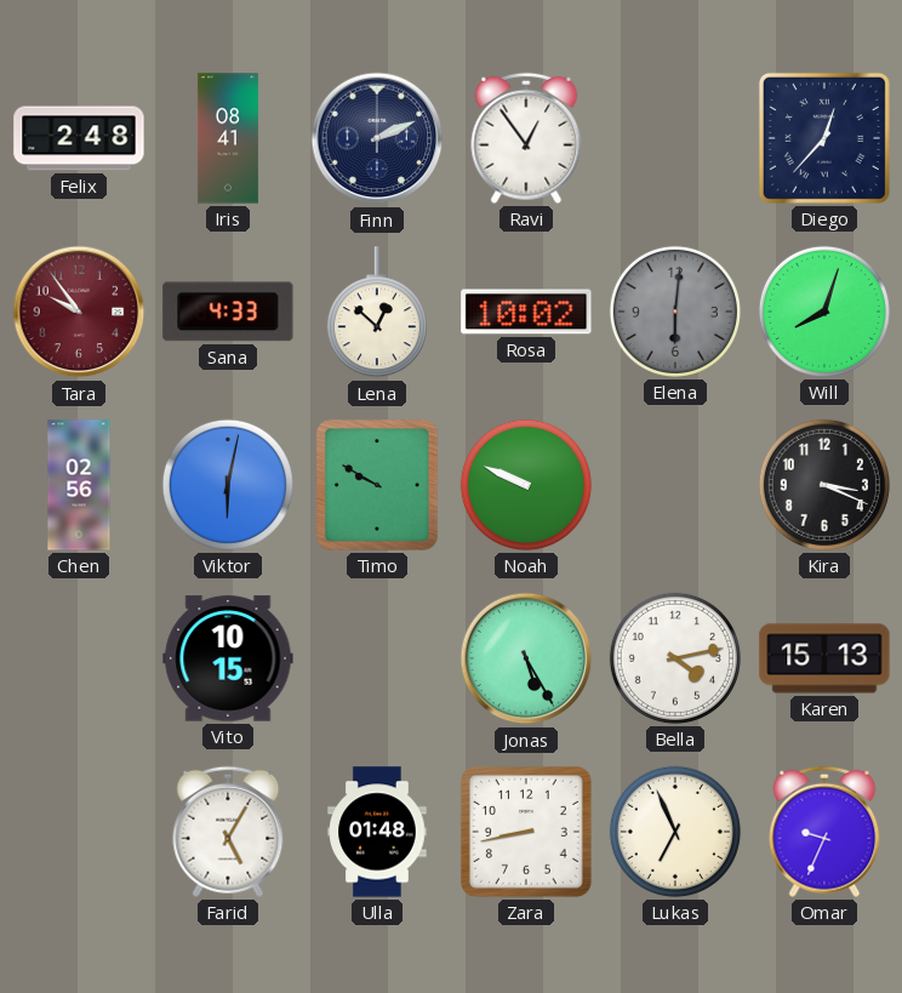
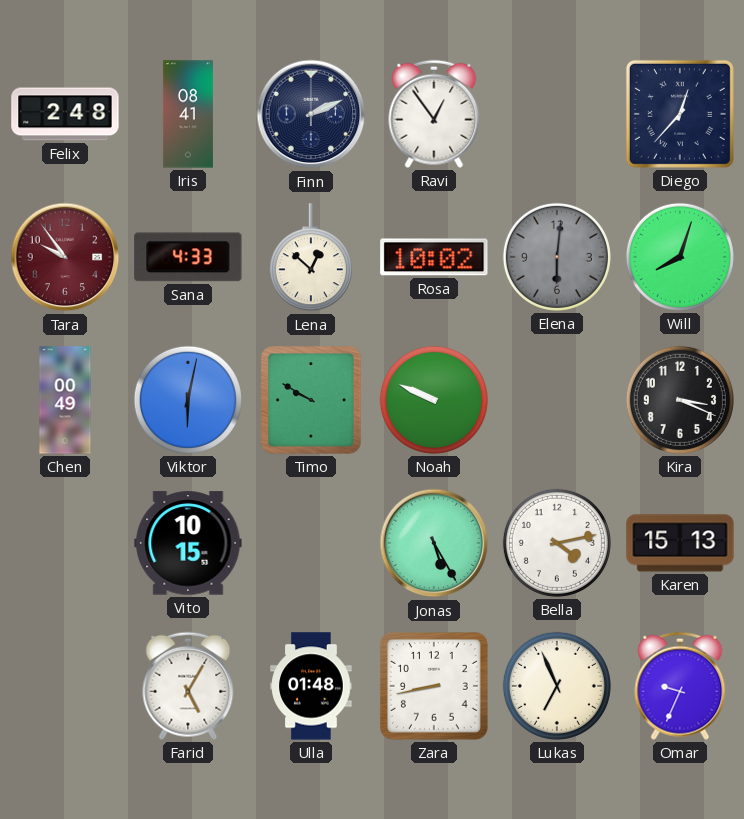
Chen: 02:56 -> 00:49
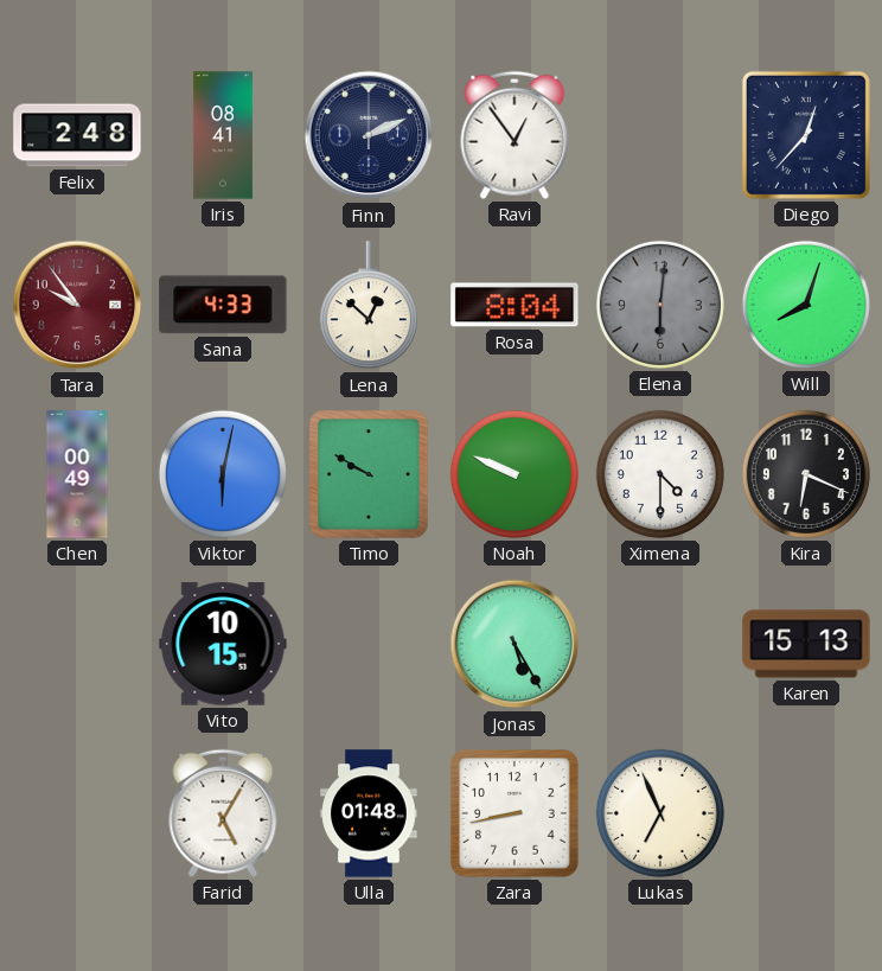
Rosa: 10:02 -> 8:04
Ximena: none -> 4:30
Kira: 3:19 -> 6:19
Bella: 4:13 -> none
Omar: 9:34 -> none
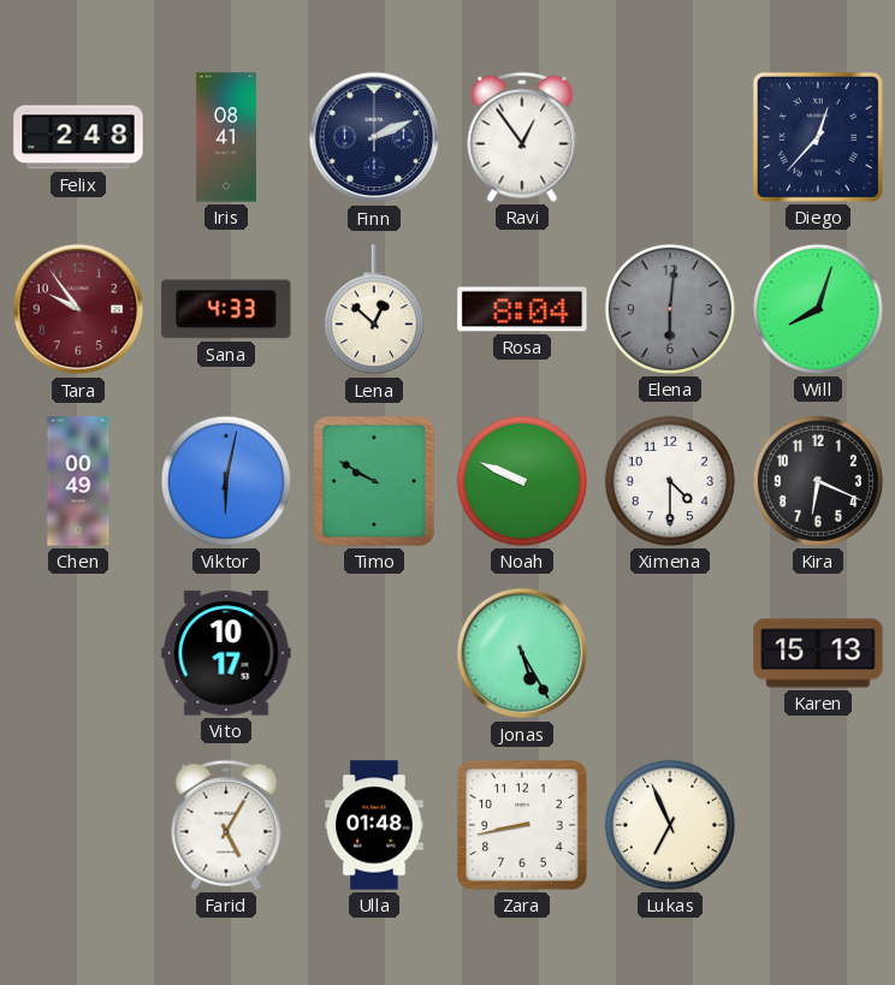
Vito: 10:15 -> 10:17
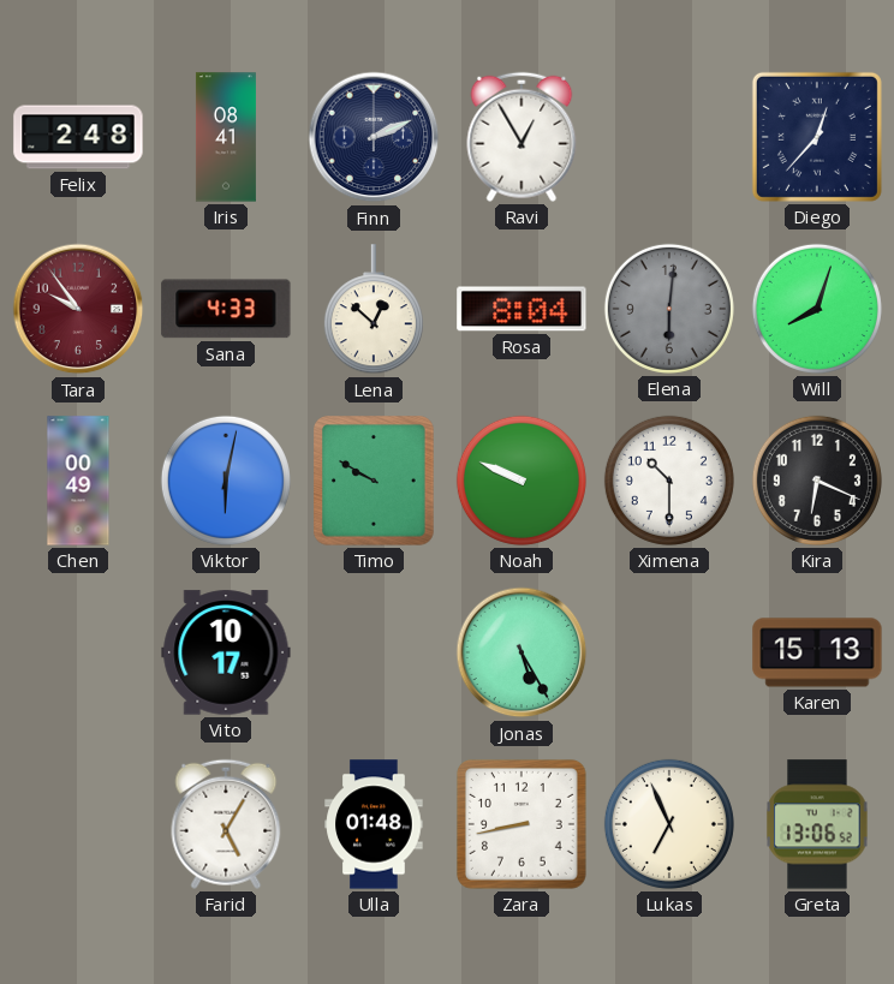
Ravi: 12:54 -> 12:55
Ximena: 4:30 -> 10:30
Greta: none -> 13:06
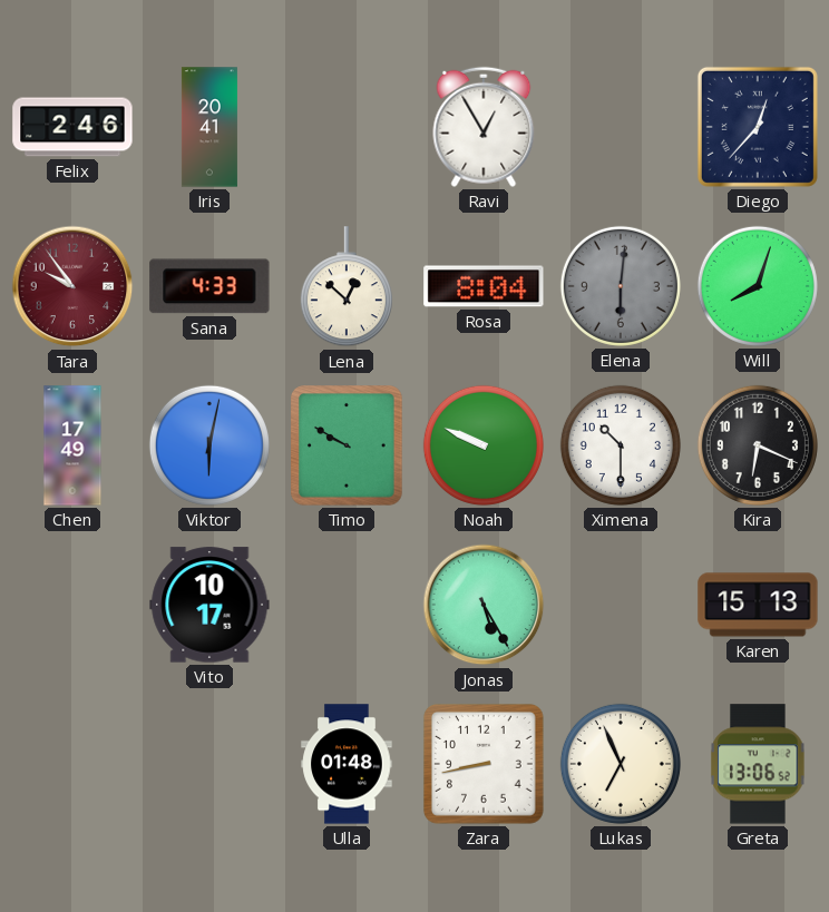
Felix: 2:48 -> 2:46
Iris: 08:41 -> 20:41
Finn: 2:11 -> none
Chen: 00:49 -> 17:49
Farid: 5:05 -> none
